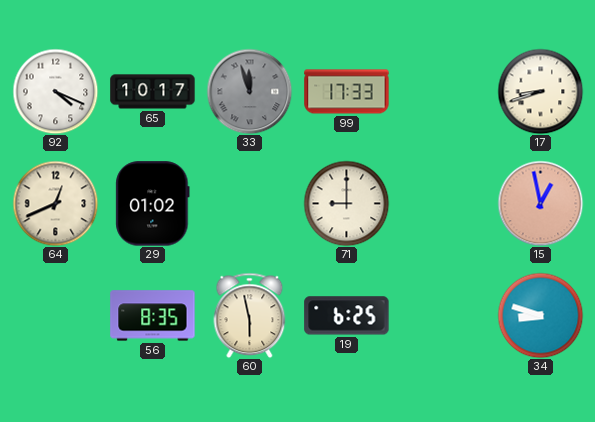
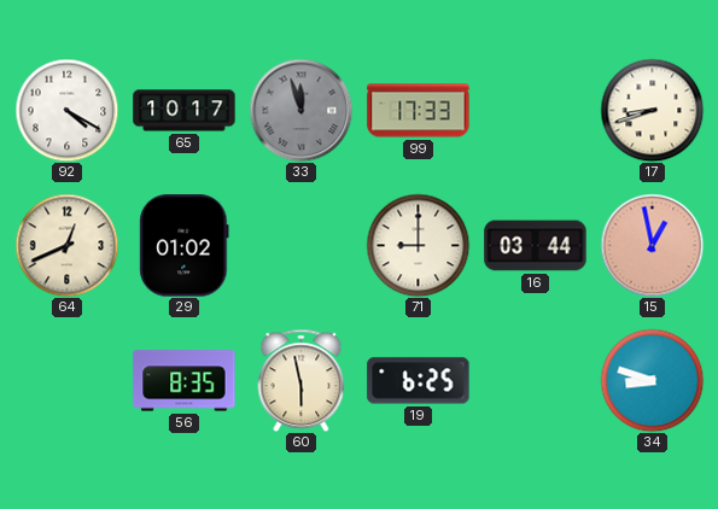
92: 4:19 -> 4:20
16: none -> 03:44
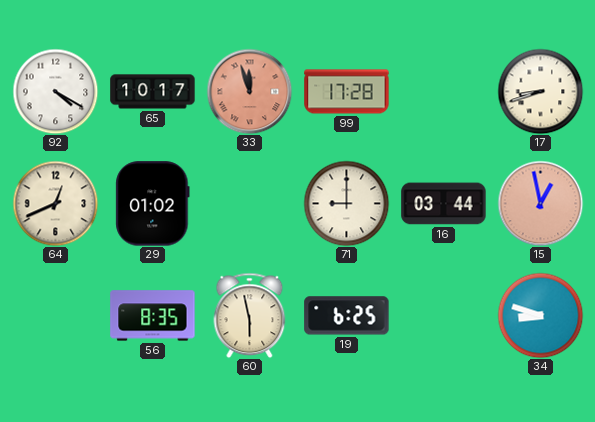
33 dial: grey -> salmon
99: 17:33 -> 17:28
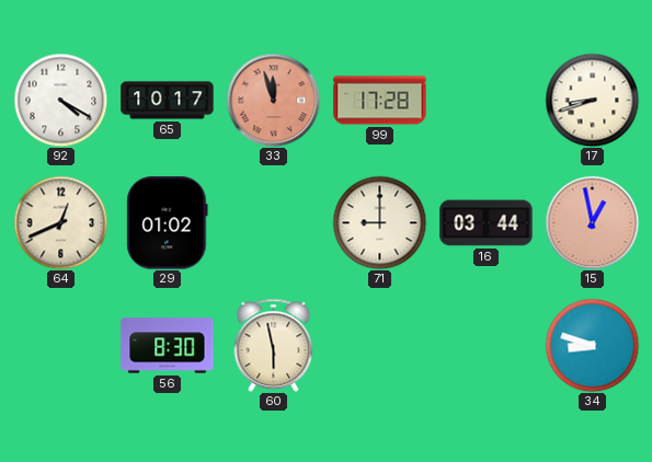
56: 8:35 -> 8:30
19: 6:25 -> none
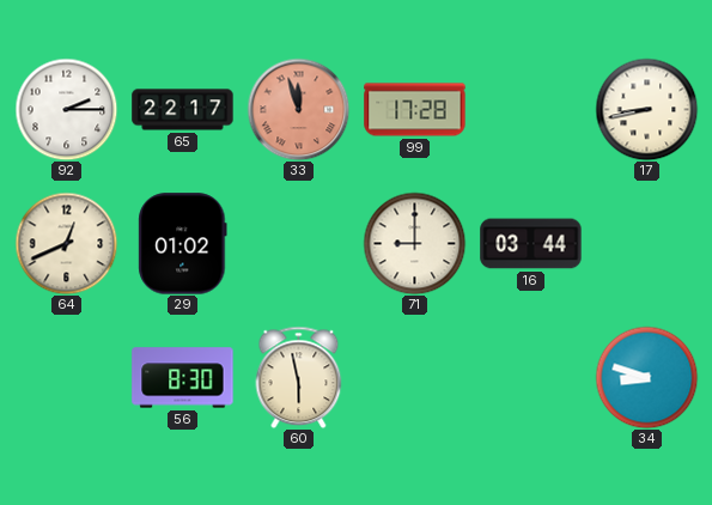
92: 4:20 -> 2:15
65: 10:17 -> 22:17
17: 8:42 -> 8:43
15: 12:58 -> none
